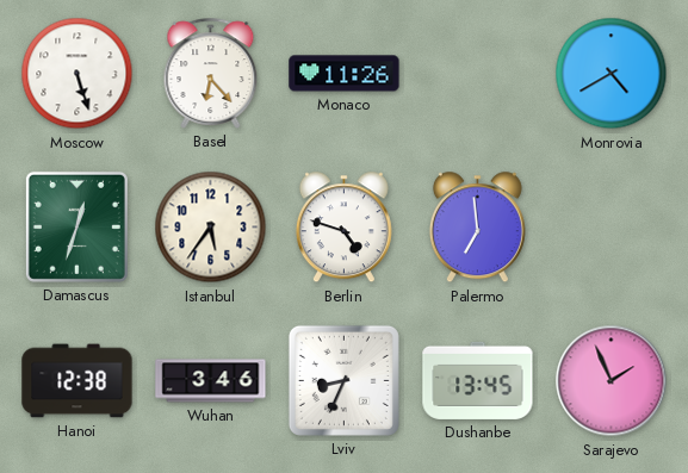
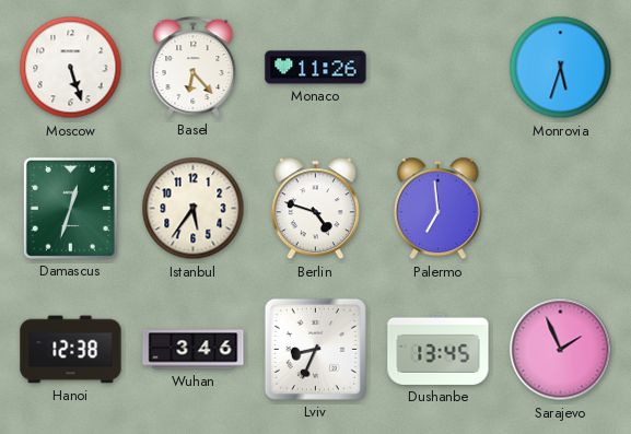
Monrovia: 4:40 -> 5:33
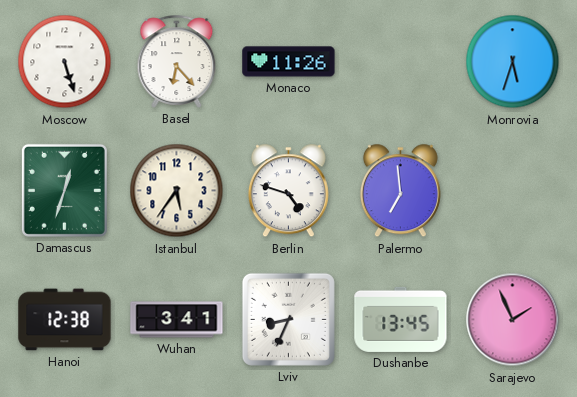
Wuhan: 3:46 -> 3:41
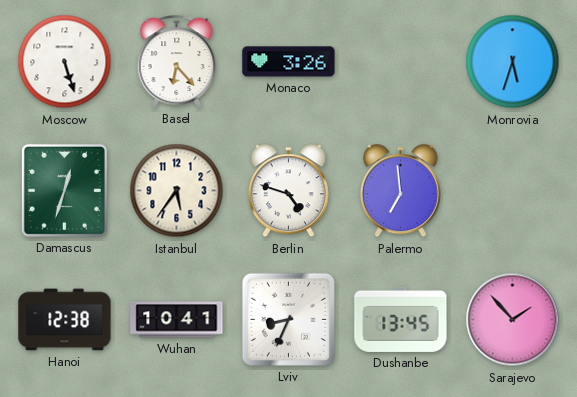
Monaco: 11:26 -> 3:26
Wuhan: 3:41 -> 10:41
Sarajevo: 1:56 -> 1:53
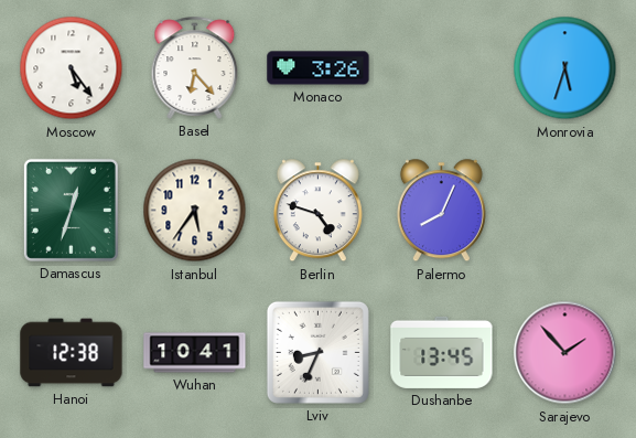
Moscow: 5:27 -> 5:24
Palermo: 6:59 -> 8:04
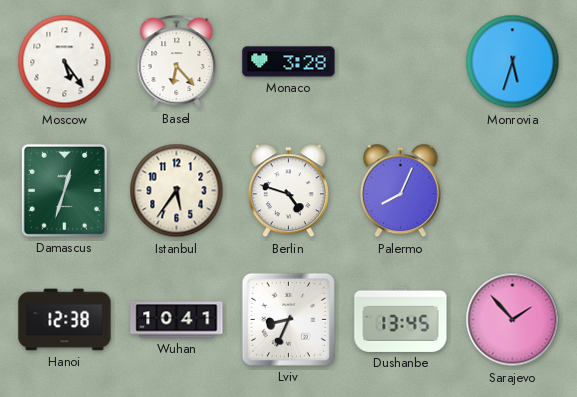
Monaco: 3:26 -> 3:28
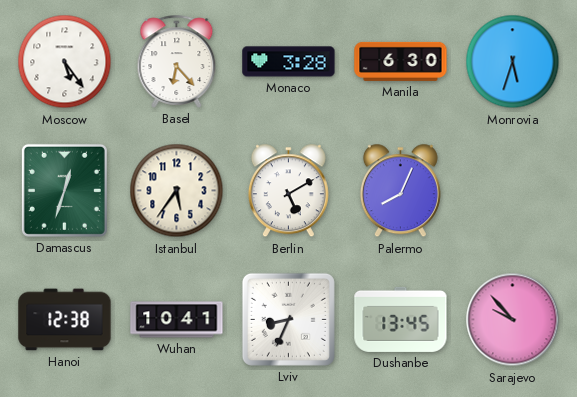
Manila: none -> 6:30
Berlin: 4:48 -> 5:10
Sarajevo: 1:53 -> 9:53
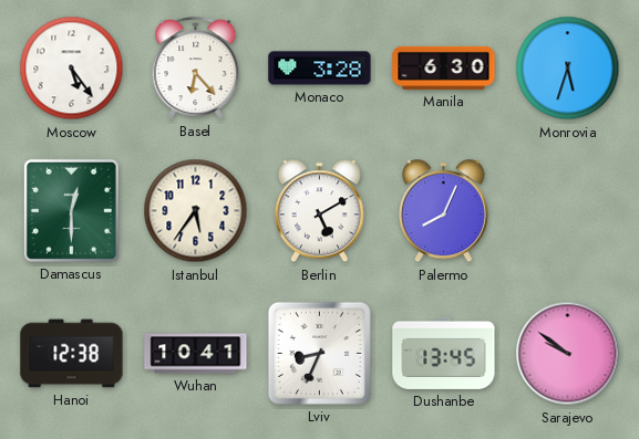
Damascus: 12:33 -> 12:30
Sarajevo: 9:53 -> 9:51
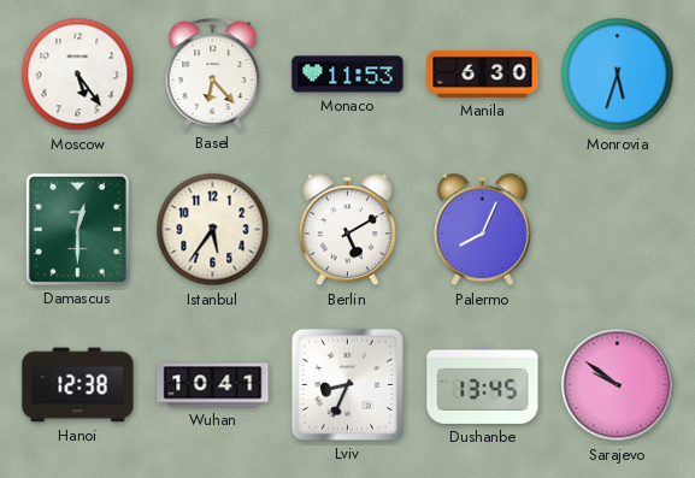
Monaco: 3:28 -> 11:53
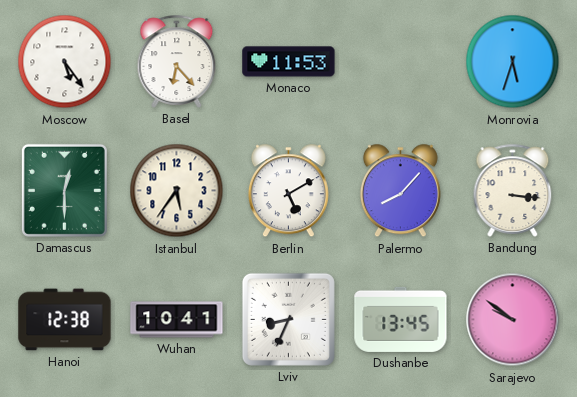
Manila: 6:30 -> none
Palermo: 8:04 -> 8:07
Bandung: none -> 3:16
